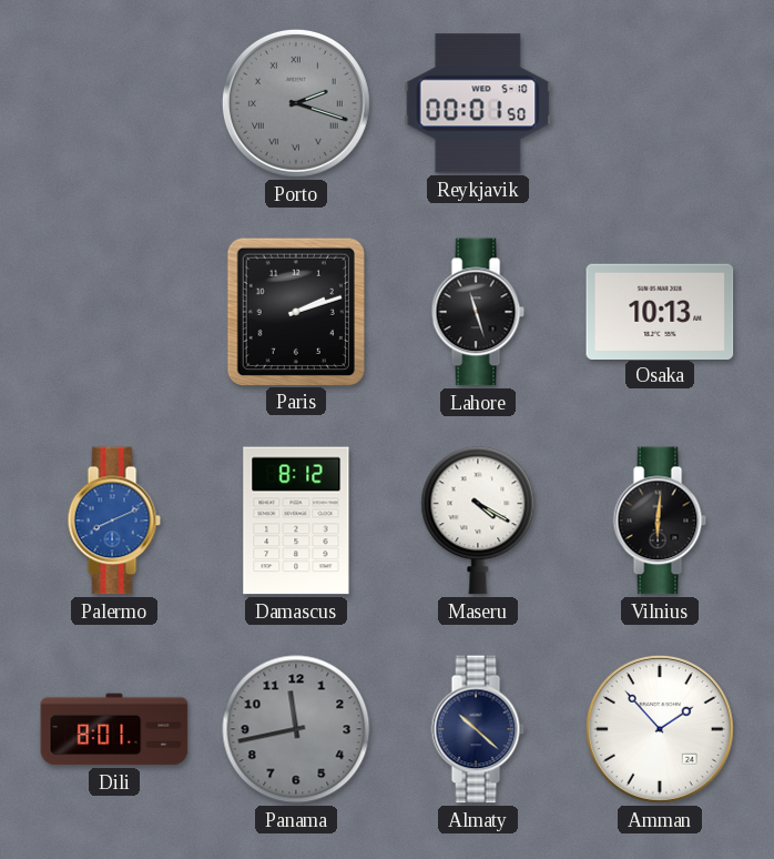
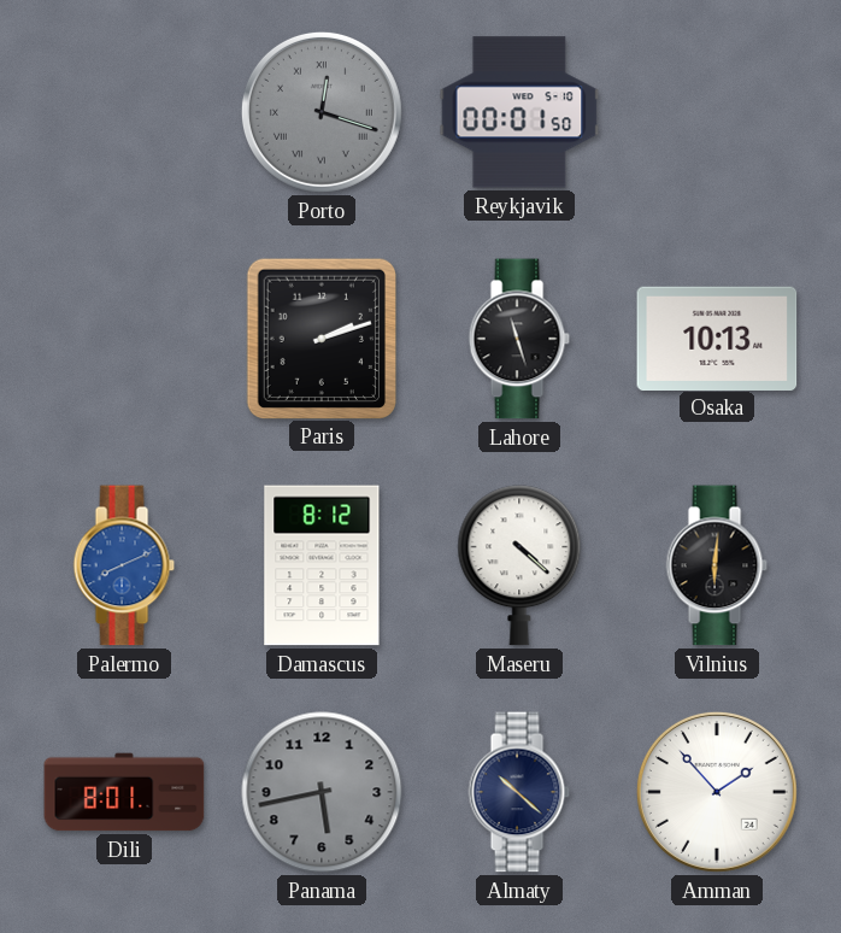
Porto: 2:18 -> 12:18
Maseru: 4:20 -> 4:22
Panama: 11:43 -> 5:43
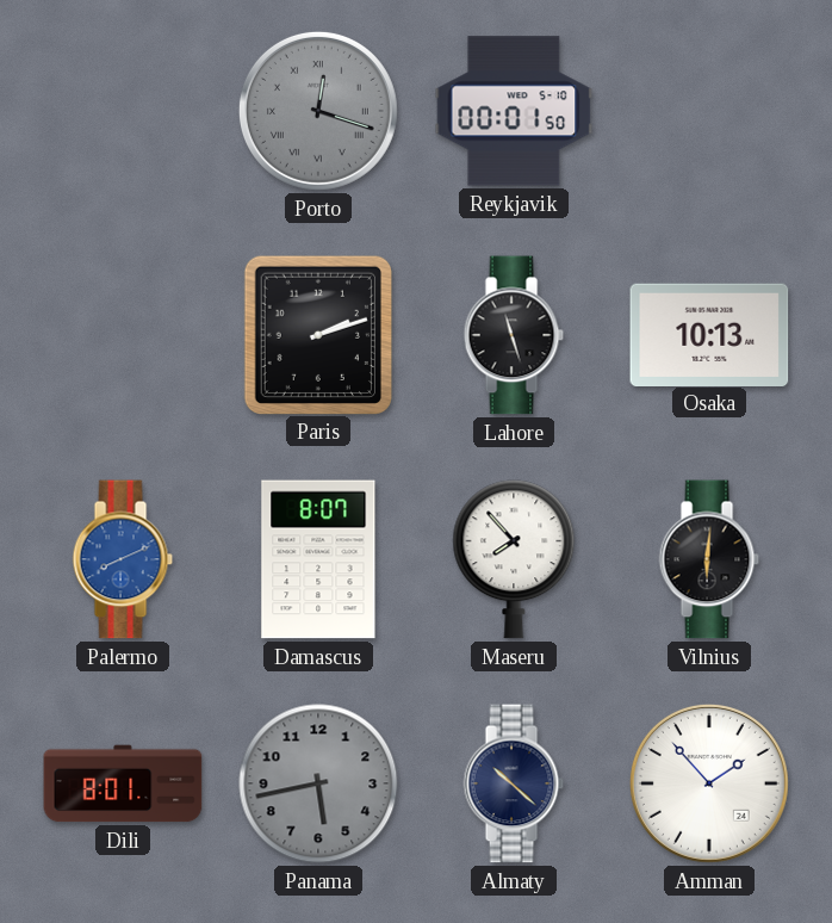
Damascus: 8:12 -> 8:07
Maseru: 4:22 -> 7:53
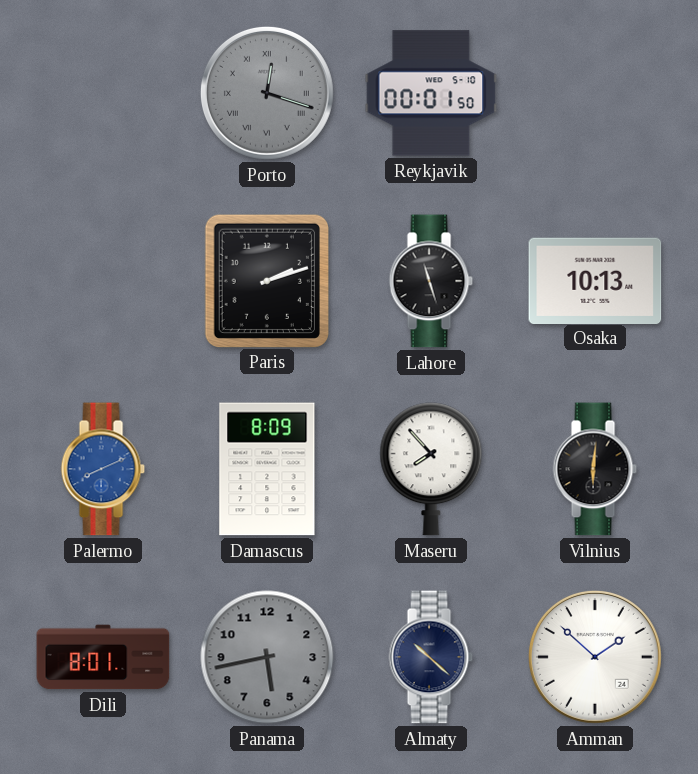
Damascus: 8:07 -> 8:09
Amman: 1:53 -> 1:52
